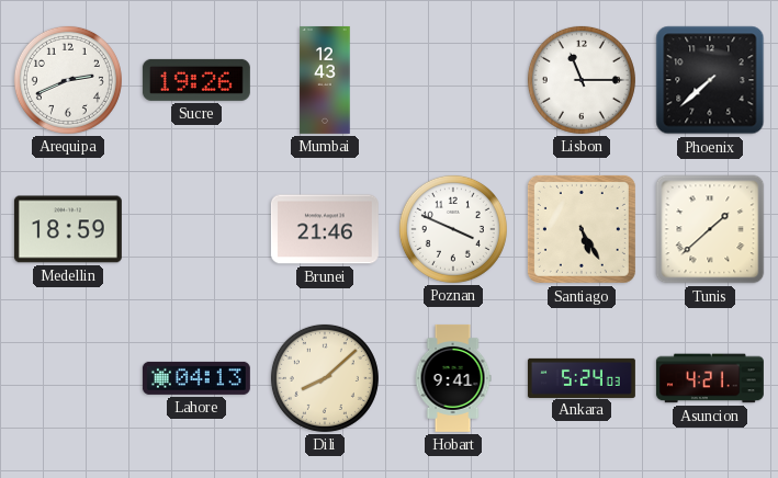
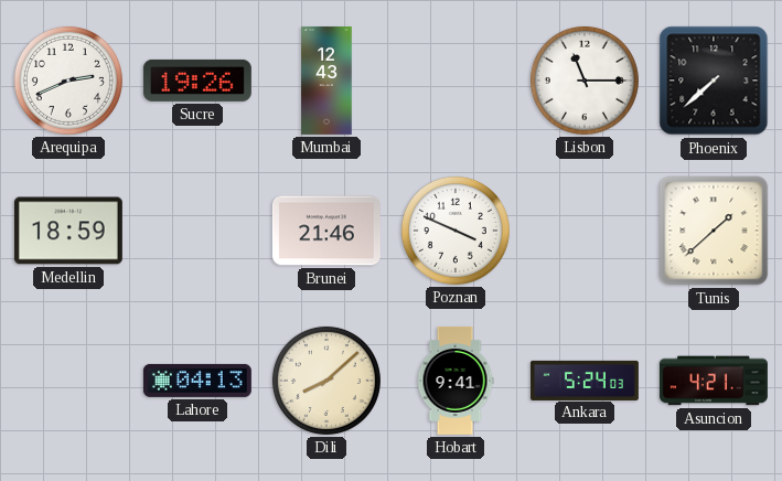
Santiago: 5:25 -> none
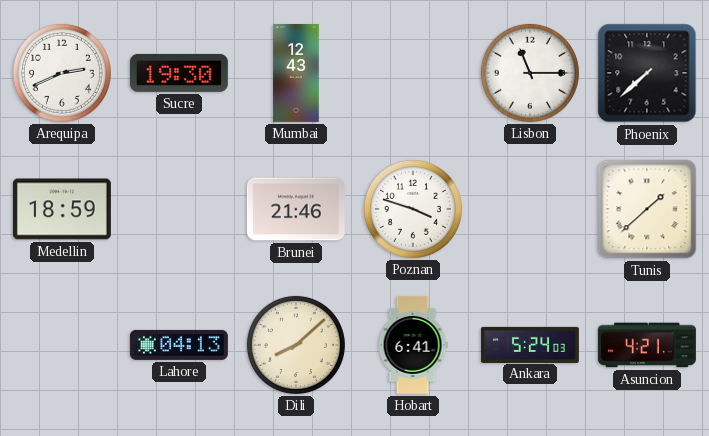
Sucre: 19:26 -> 19:30
Poznan: 3:49 -> 3:48
Hobart: 9:41 -> 6:41
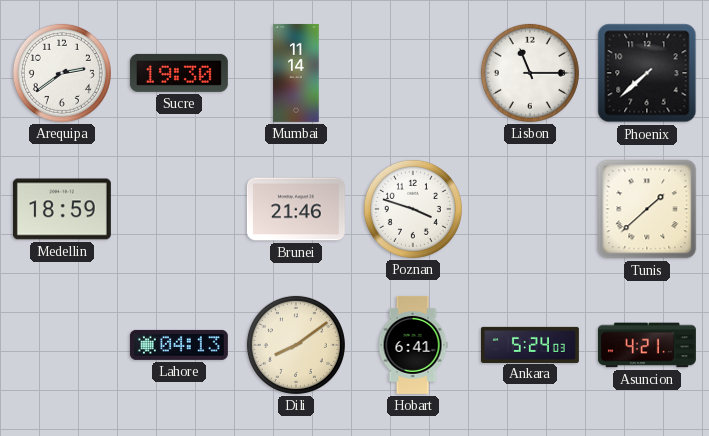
Arequipa: 2:41 -> 2:39
Mumbai: 12:43 -> 11:14
Dili: 8:08 -> 8:09
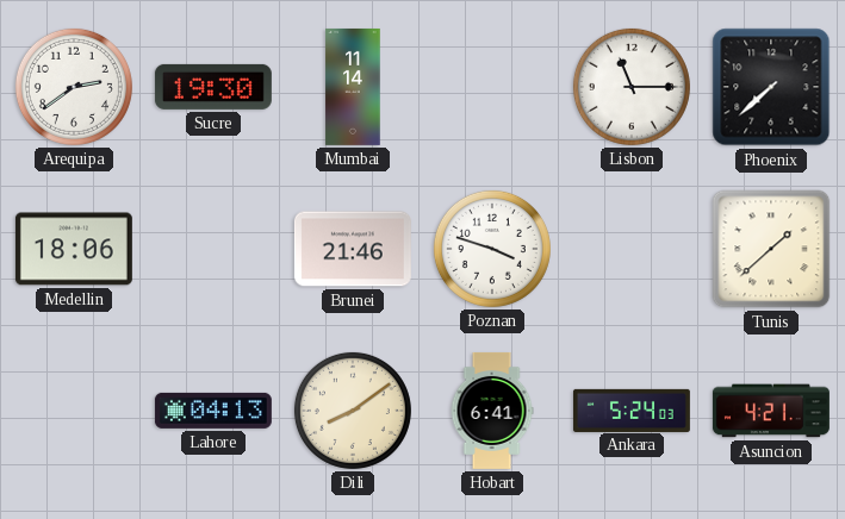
Medellin: 18:59 -> 18:06
